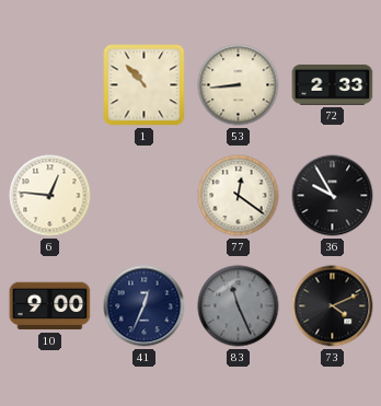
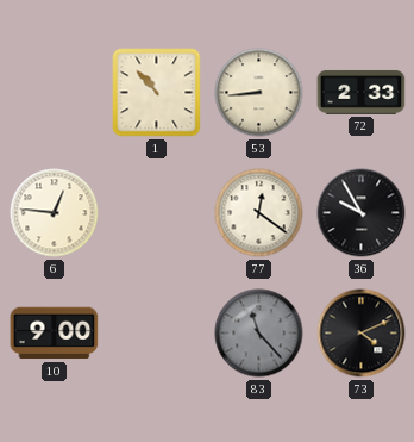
41: 12:34 -> none
83: 11:26 -> 11:23
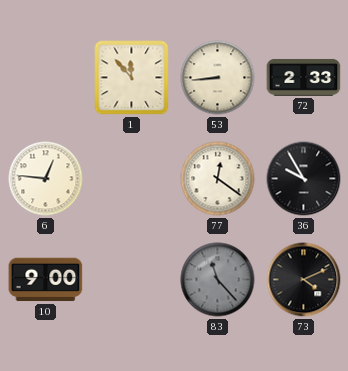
1: 10:53 -> 11:53
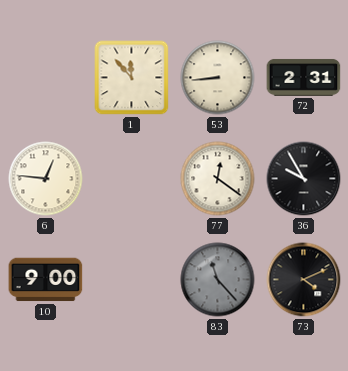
72: 2:33 -> 2:31
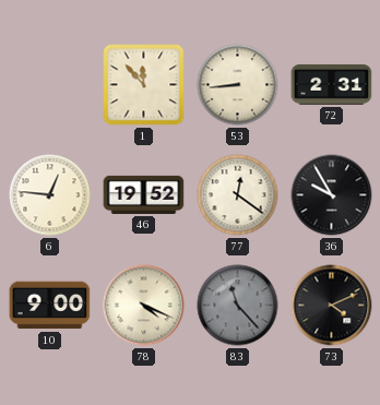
46: none -> 19:52
78: none -> 4:19
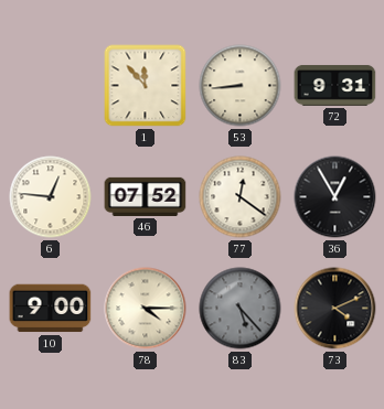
72: 2:31 -> 9:31
46: 19:52 -> 07:52
36: 9:55 -> 12:55
78: 4:19 -> 4:15
83: 11:23 -> 5:23
